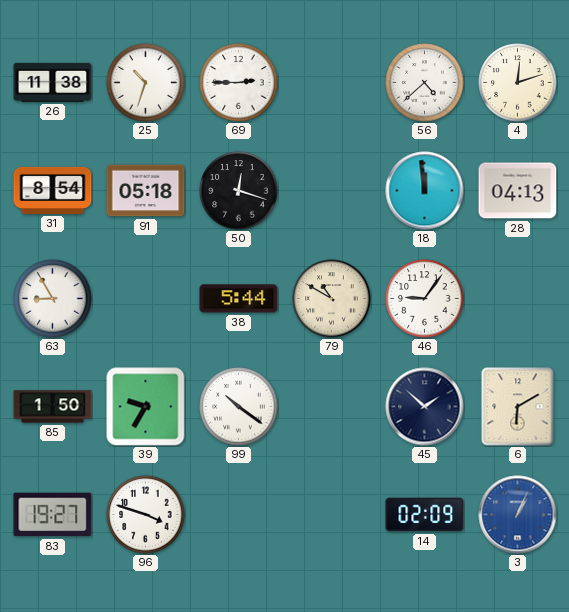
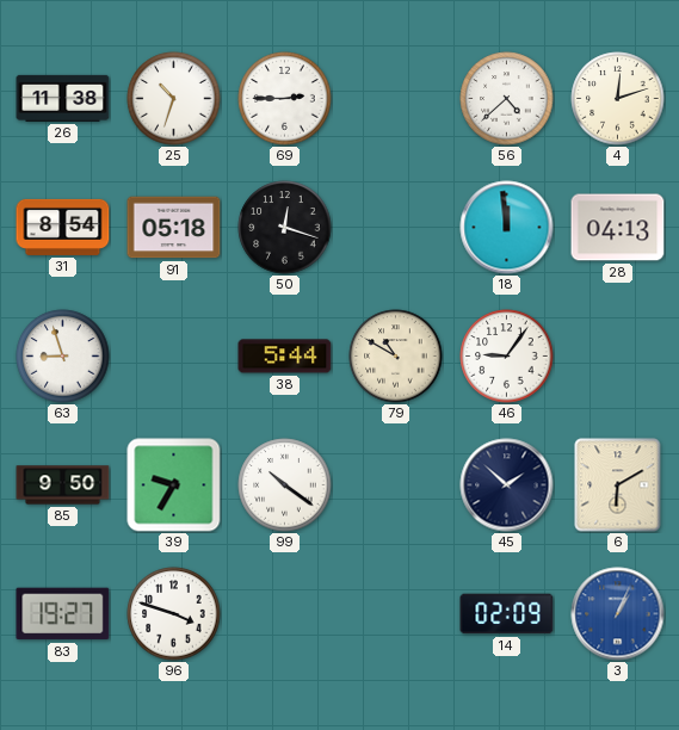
63: 8:55 -> 8:57
85: 1:50 -> 9:50
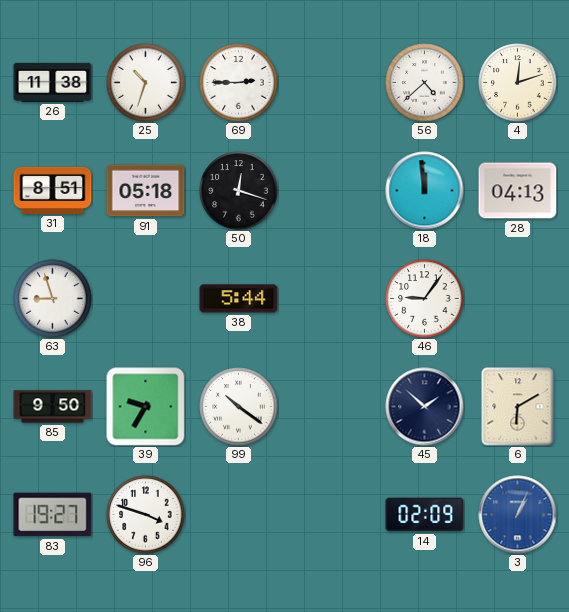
31: 8:54 -> 8:51
79: 10:50 -> none
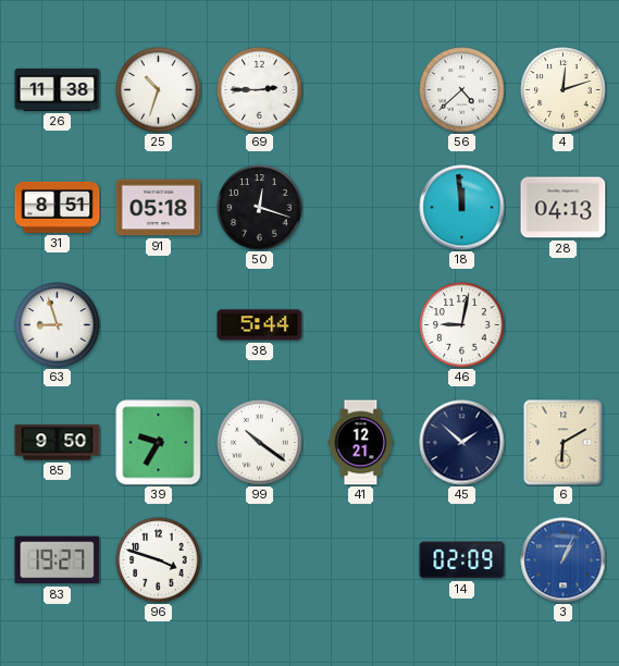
46: 9:06 -> 9:02
41: none -> 12:21
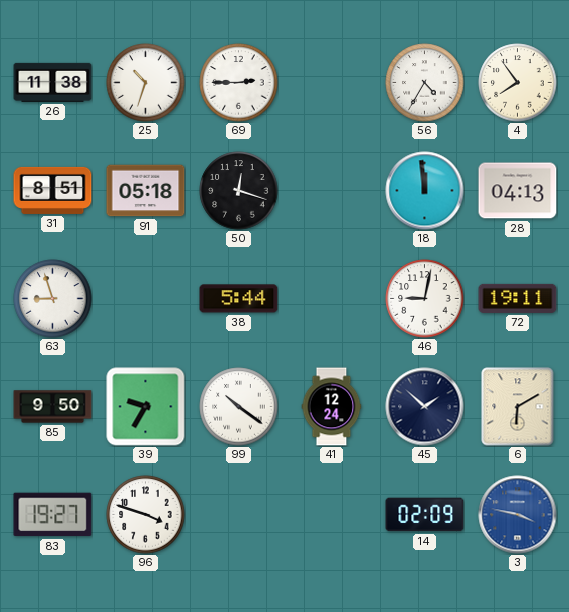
56: 4:38 -> 4:35
4: 12:12 -> 7:54
72: none -> 19:11
41: 12:21 -> 12:24
3: 1:04 -> 3:47
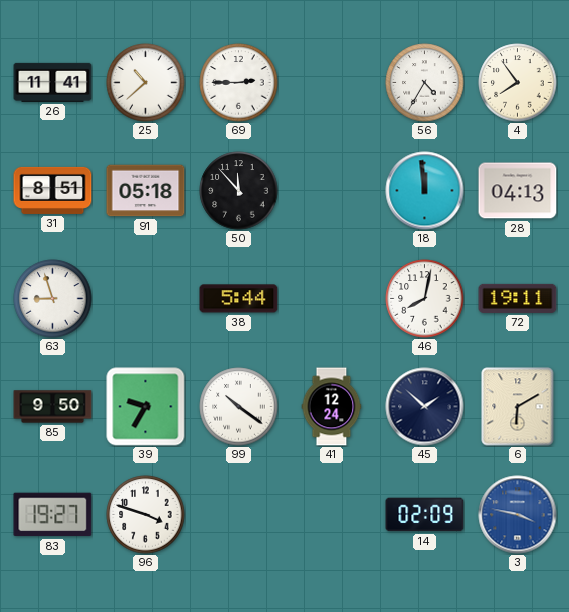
26: 11:38 -> 11:41
25: 10:33 -> 10:38
50: 12:18 -> 11:53
46: 9:02 -> 8:02
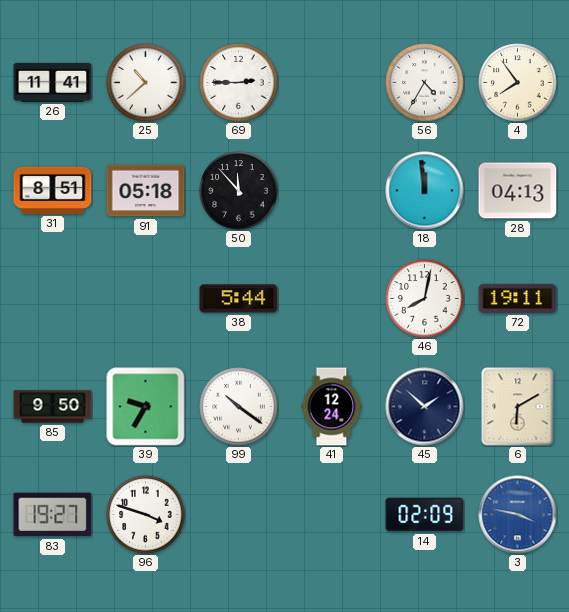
63: 8:57 -> none
